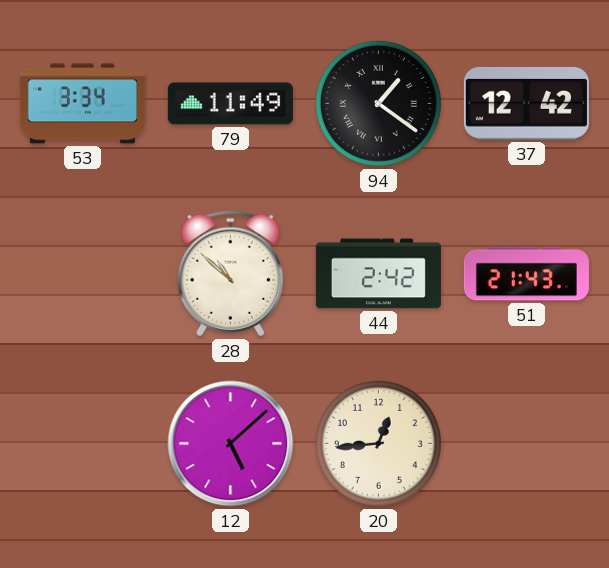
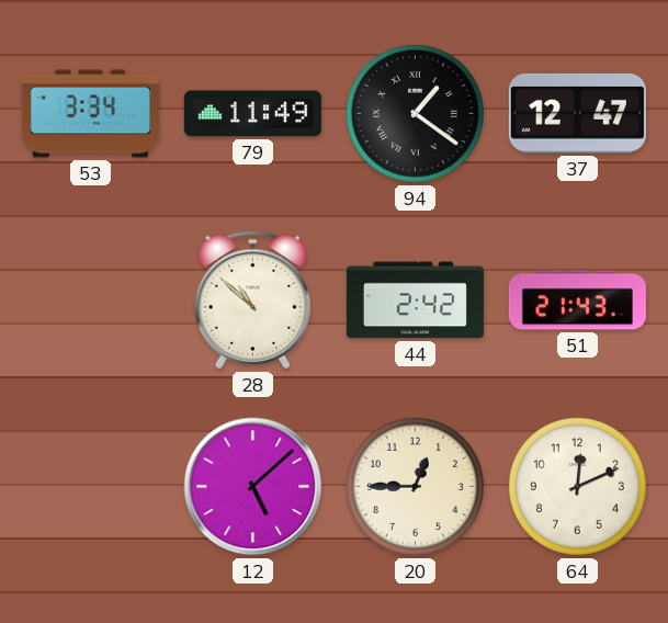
37: 12:42 -> 12:47
20: 12:44 -> 12:45
64: none -> 12:11
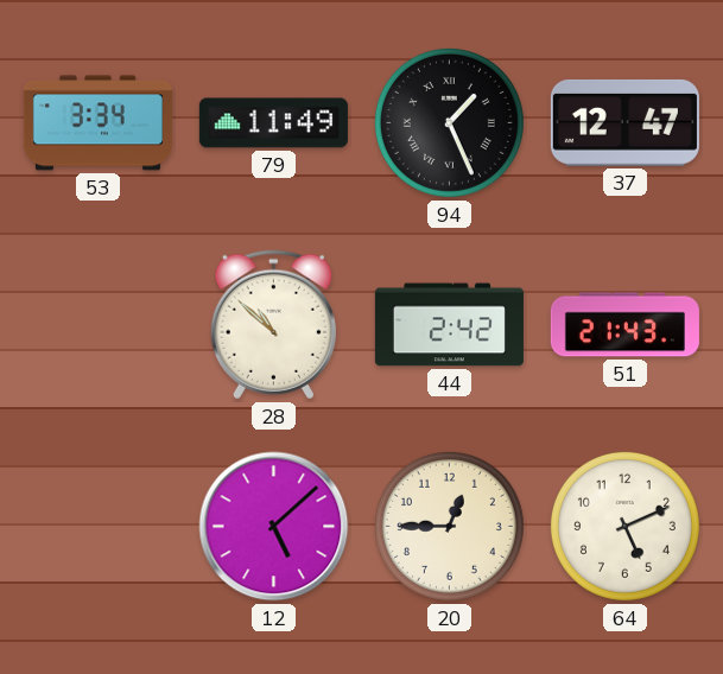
94: 1:21 -> 1:26
64: 12:11 -> 5:11
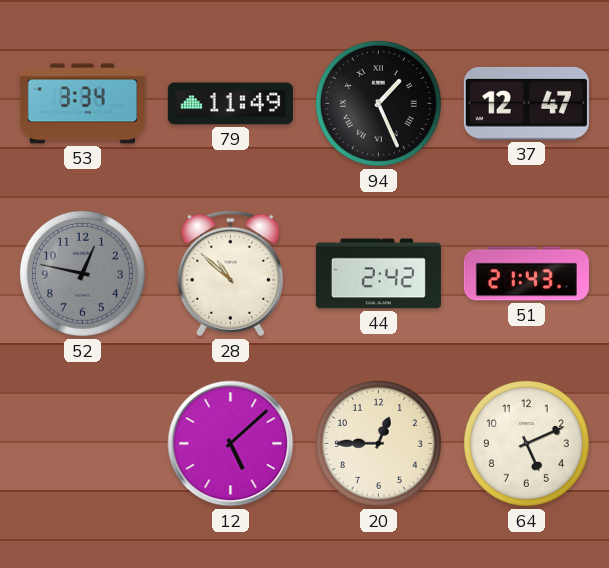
52: none -> 12:47
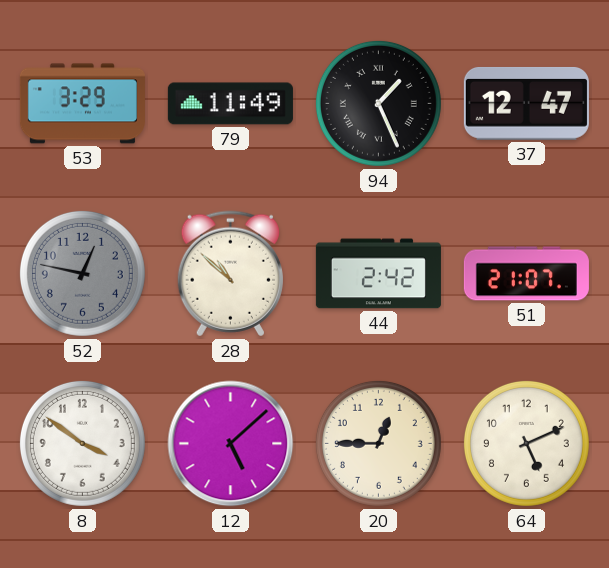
53: 3:34 -> 3:29
51: 21:43 -> 21:07
8: none -> 3:51
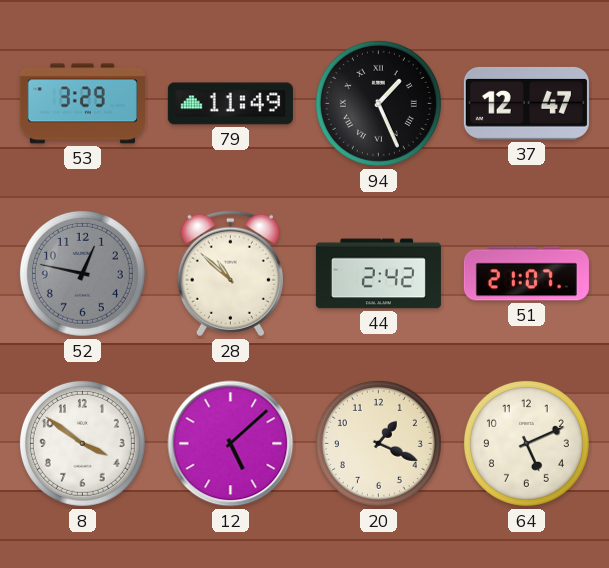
20: 12:45 -> 1:19
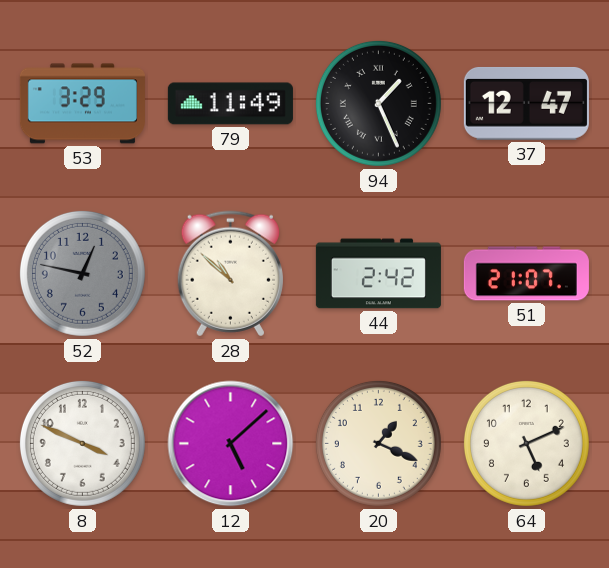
8: 3:51 -> 3:49
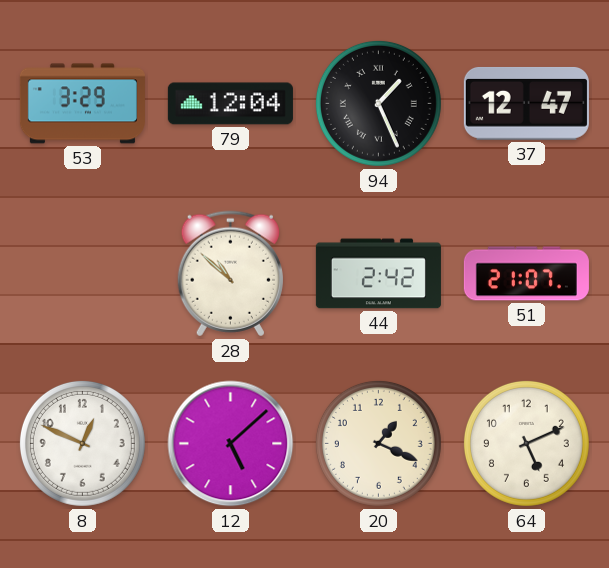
79: 11:49 -> 12:04
52: 12:47 -> none
8: 3:49 -> 12:49
